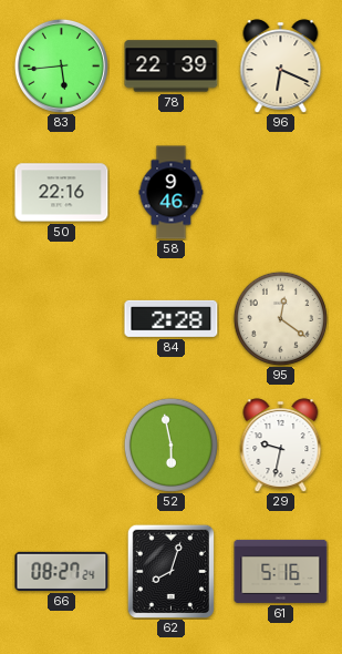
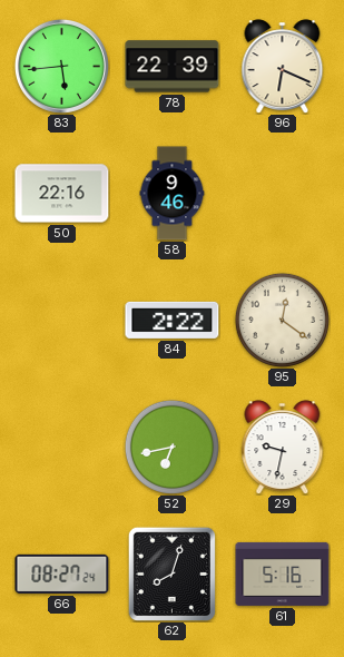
84: 2:28 -> 2:22
52: 5:58 -> 6:43
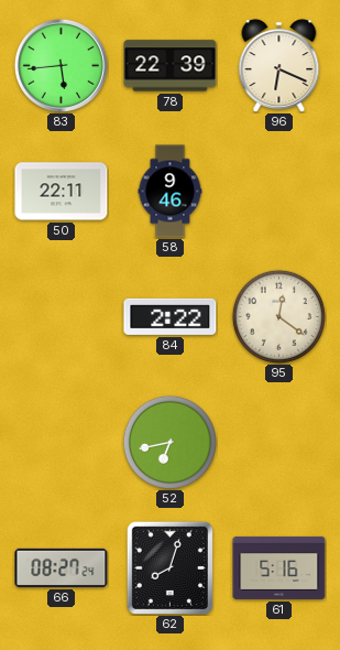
50: 22:16 -> 22:11
29: 9:32 -> none
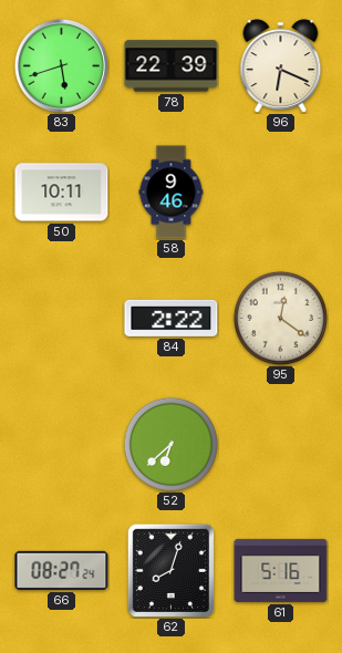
83: 5:44 -> 5:42
50: 22:11 -> 10:11
52: 6:43 -> 6:38
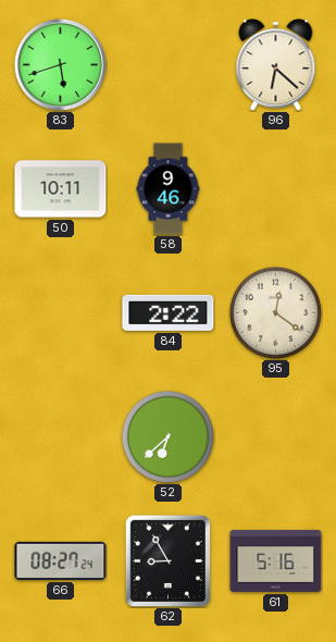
78: 22:39 -> none
96: 6:19 -> 6:22
62: 8:03 -> 8:55
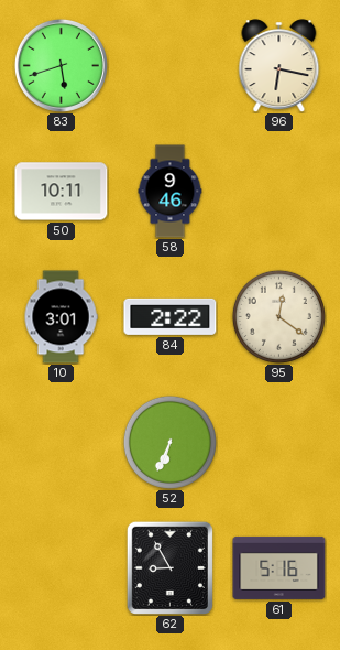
96: 6:22 -> 6:17
10: none -> 3:01
52: 6:38 -> 6:34
66: 08:27 -> none
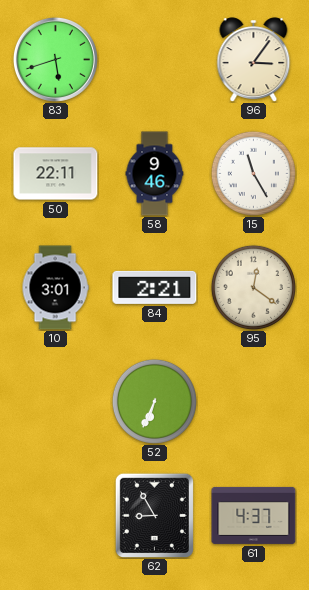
96: 6:17 -> 3:06
50: 10:11 -> 22:11
15: none -> 11:25
84: 2:22 -> 2:21
61: 5:16 -> 4:37
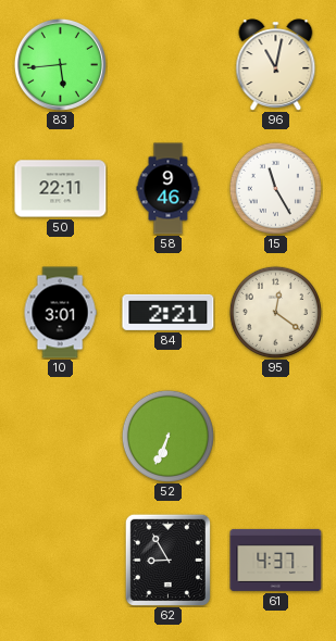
83: 5:42 -> 5:44
96: 3:06 -> 11:02
